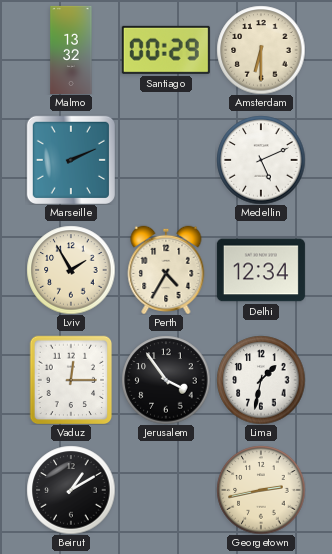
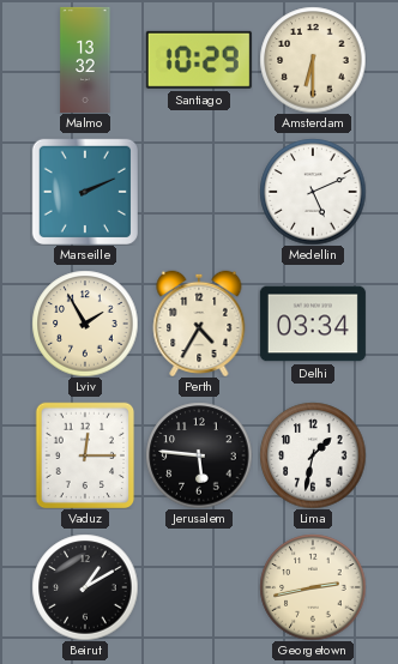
Santiago: 00:29 -> 10:29
Delhi: 12:34 -> 03:34
Jerusalem: 3:54 -> 5:46
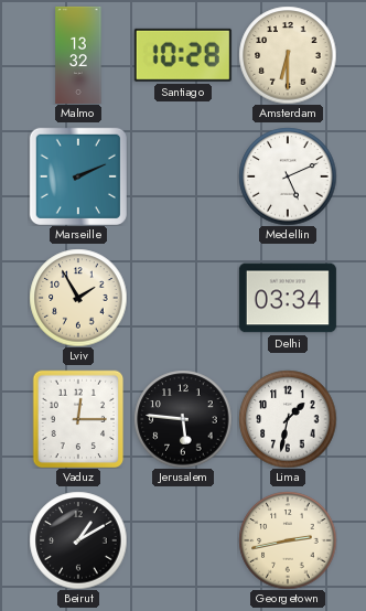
Santiago: 10:29 -> 10:28
Perth: 4:35 -> none
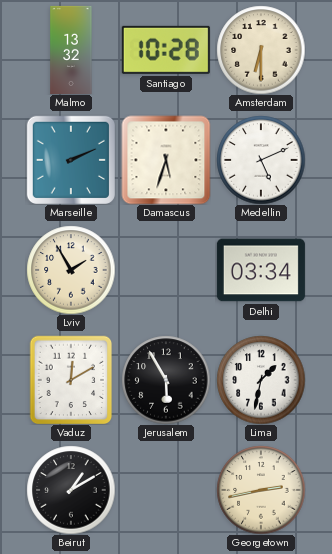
Damascus: none -> 5:33
Vaduz: 12:15 -> 12:10
Jerusalem: 5:46 -> 5:55
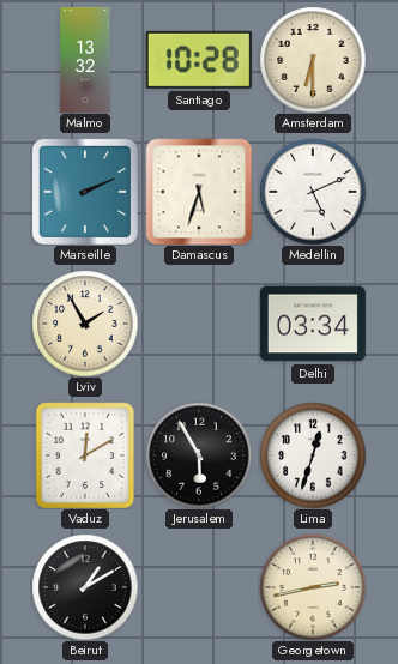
Lima: 1:32 -> 12:33
